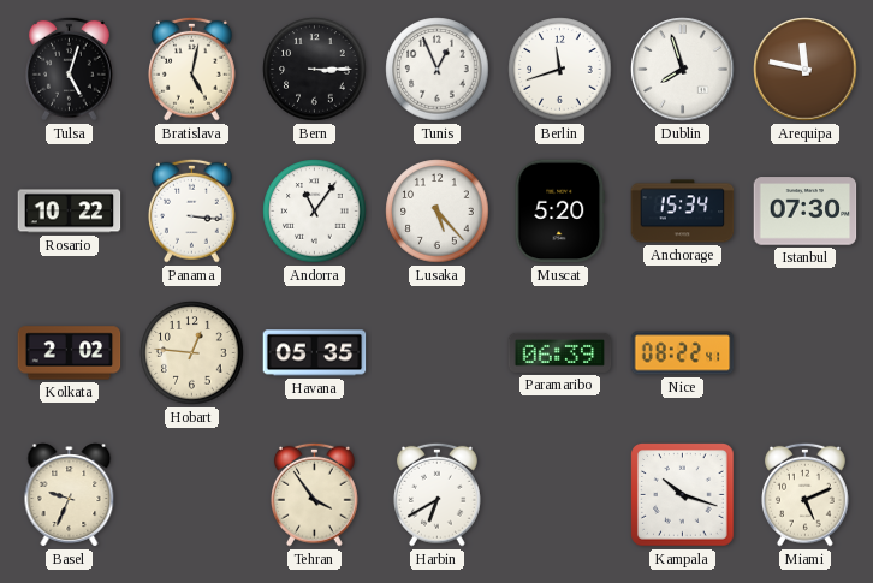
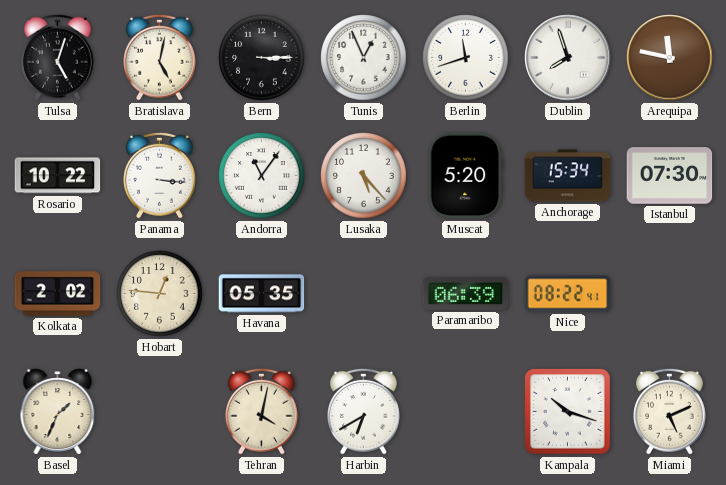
Basel: 9:34 -> 1:34
Tehran: 3:54 -> 4:02
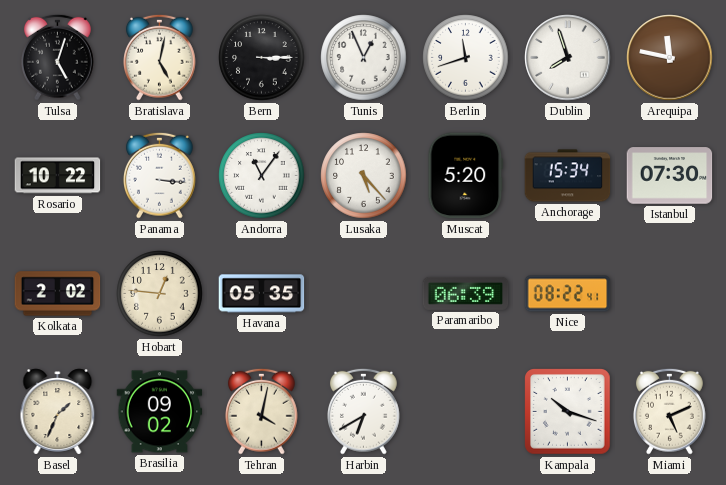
Brasilia: none -> 09:02
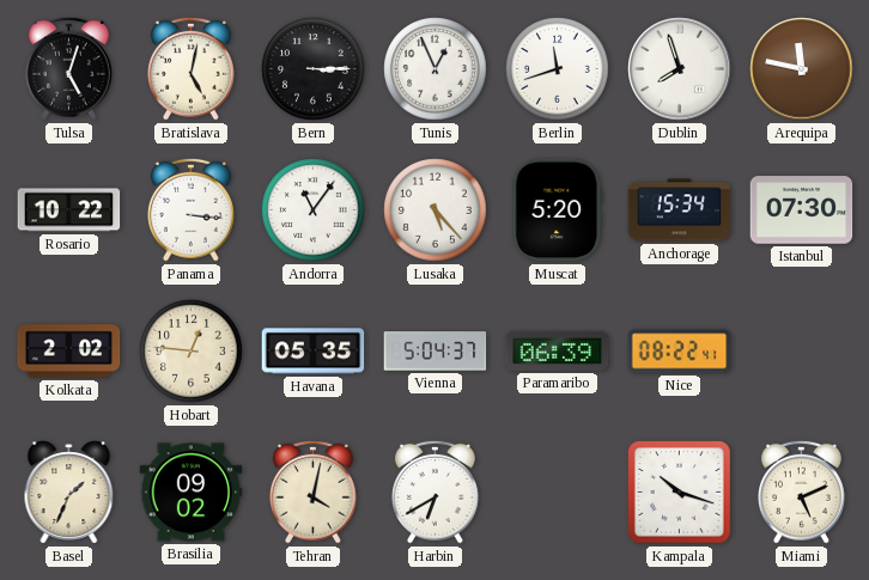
Vienna: none -> 5:04
